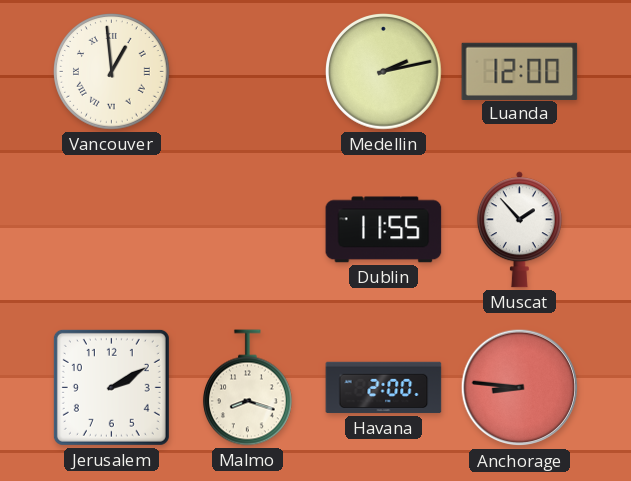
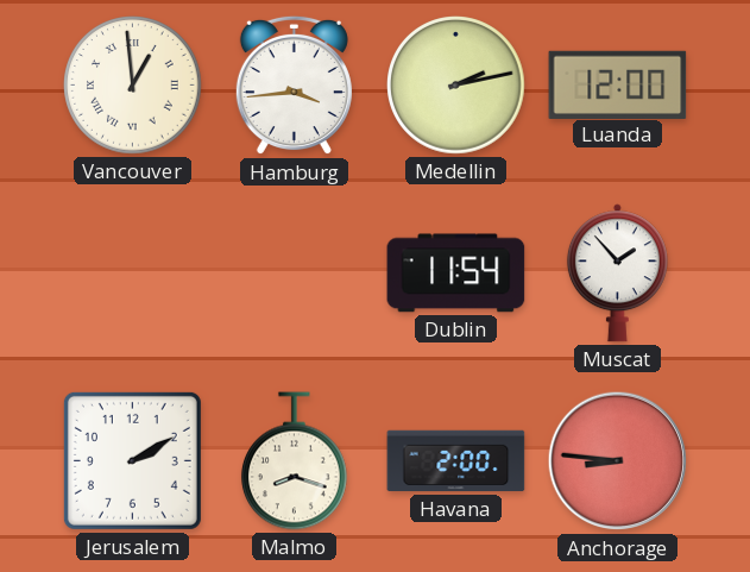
Hamburg: none -> 3:44
Dublin: 11:55 -> 11:54
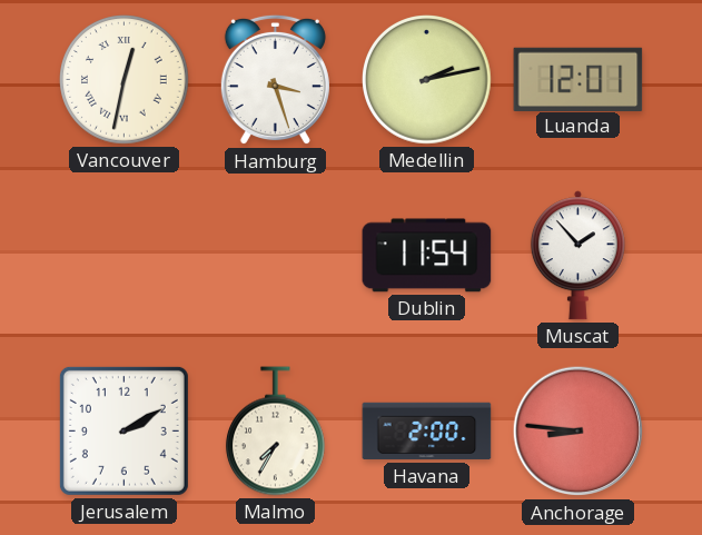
Vancouver: 12:59 -> 12:32
Hamburg: 3:44 -> 3:27
Luanda: 12:00 -> 12:01
Malmo: 8:18 -> 7:35
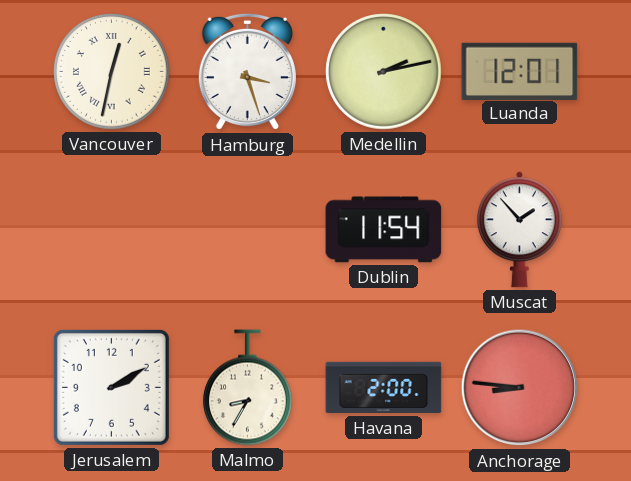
Malmo: 7:35 -> 8:35
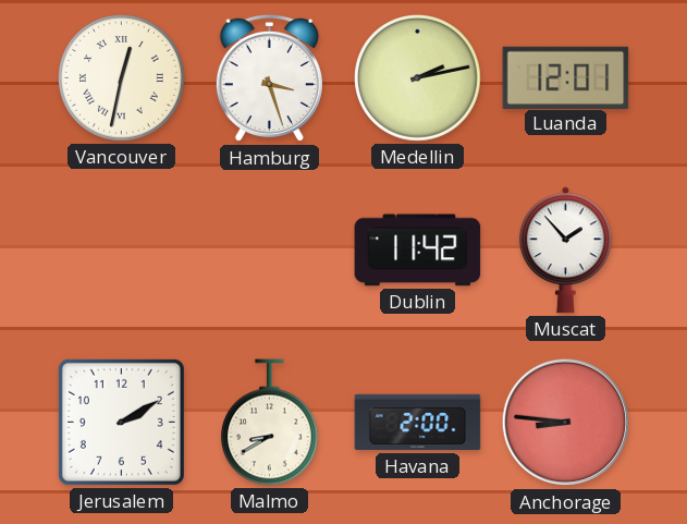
Dublin: 11:54 -> 11:42
Malmo: 8:35 -> 8:40
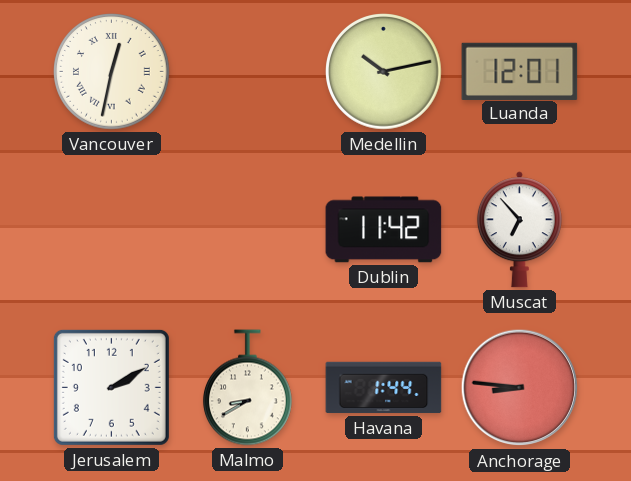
Hamburg: 3:27 -> none
Medellin: 2:13 -> 10:13
Muscat: 1:53 -> 6:53
Havana: 2:00 -> 1:44
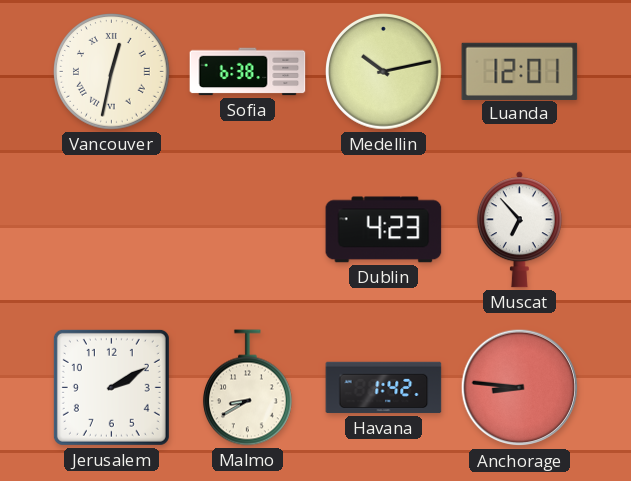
Sofia: none -> 6:38
Dublin: 11:42 -> 4:23
Havana: 1:44 -> 1:42
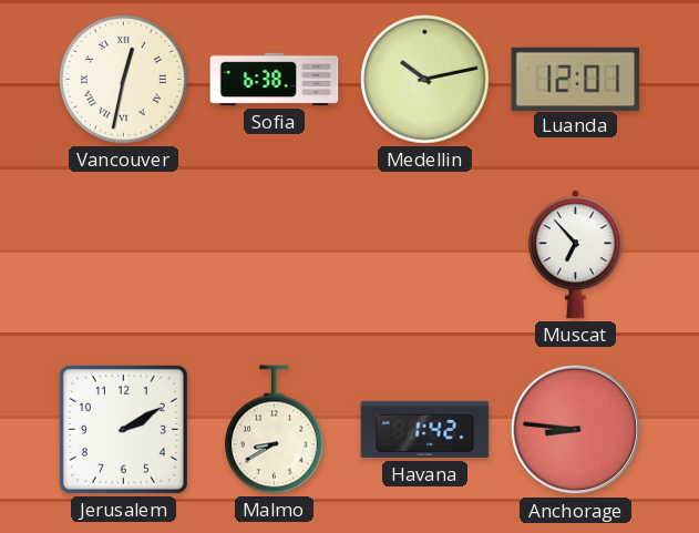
Dublin: 4:23 -> none
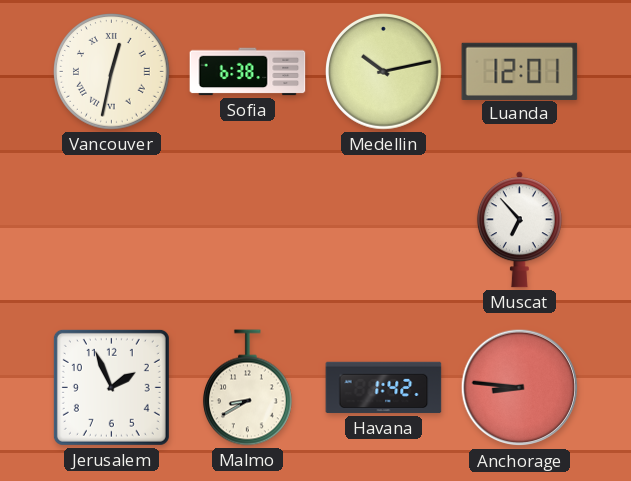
Jerusalem: 2:10 -> 1:56
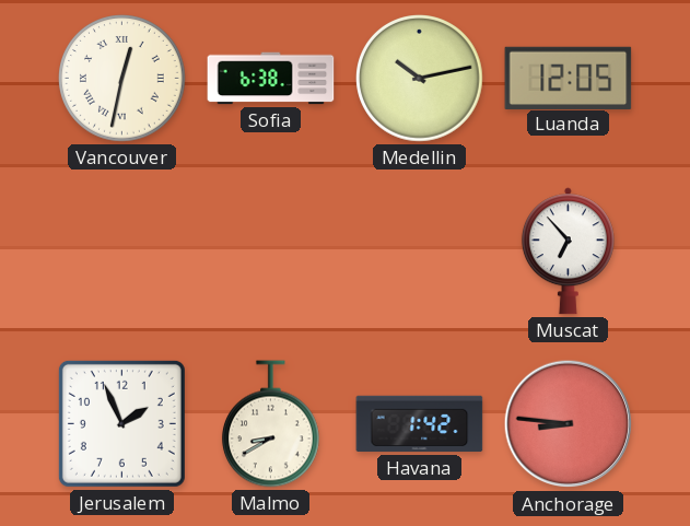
Luanda: 12:01 -> 12:05
